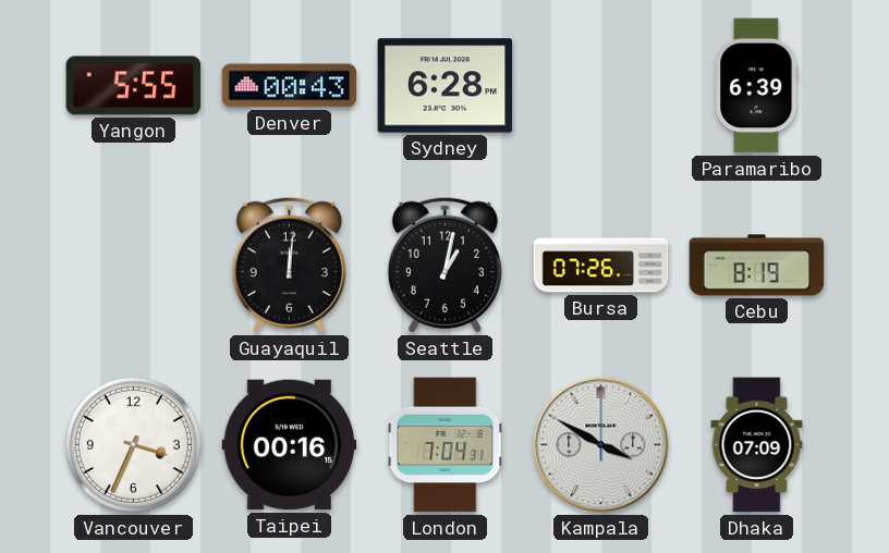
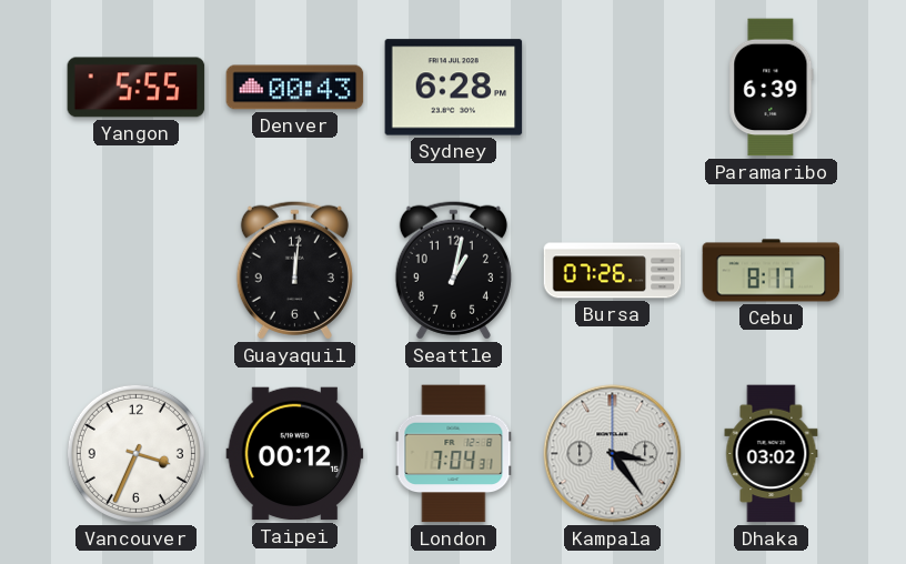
Cebu: 8:19 -> 8:17
Taipei: 00:16 -> 00:12
Kampala: 3:50 -> 3:24
Dhaka: 07:09 -> 03:02
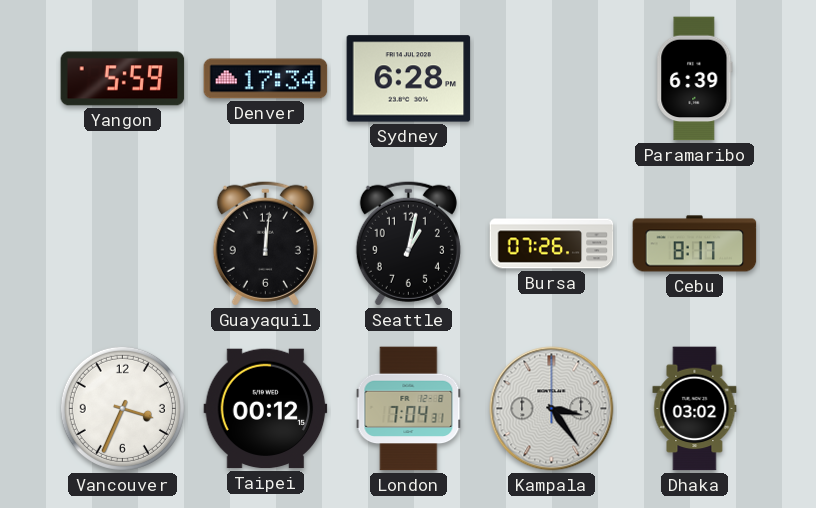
Yangon: 5:55 -> 5:59
Denver: 00:43 -> 17:34
